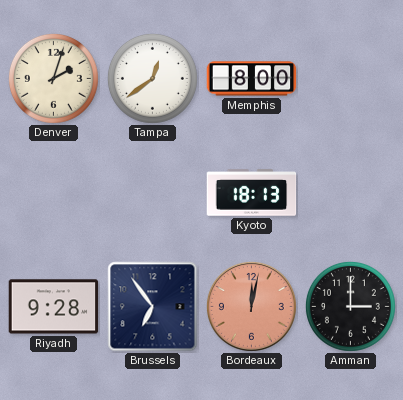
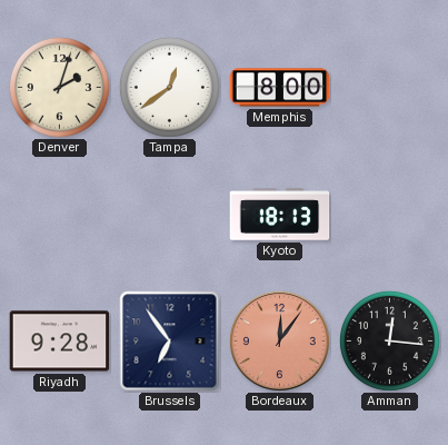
Bordeaux: 12:02 -> 12:06
Amman: 3:00 -> 12:16
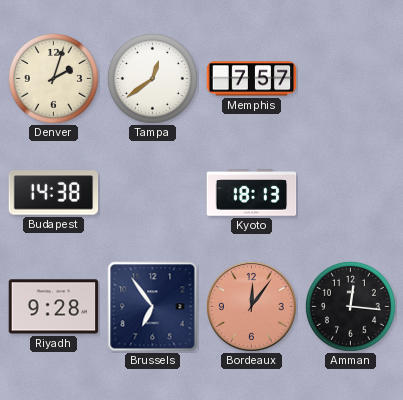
Memphis: 8:00 -> 7:57
Budapest: none -> 14:38
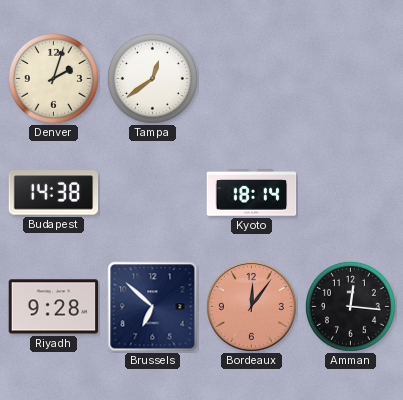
Memphis: 7:57 -> none
Kyoto: 18:13 -> 18:14
Brussels: 6:54 -> 6:52
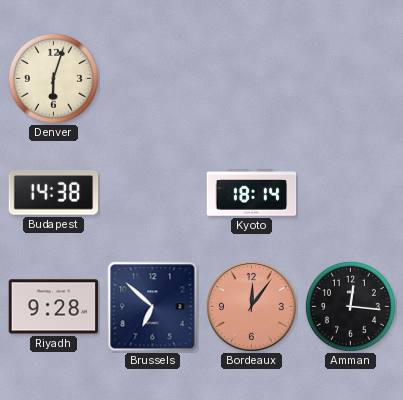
Denver: 2:03 -> 6:03
Tampa: 12:39 -> none
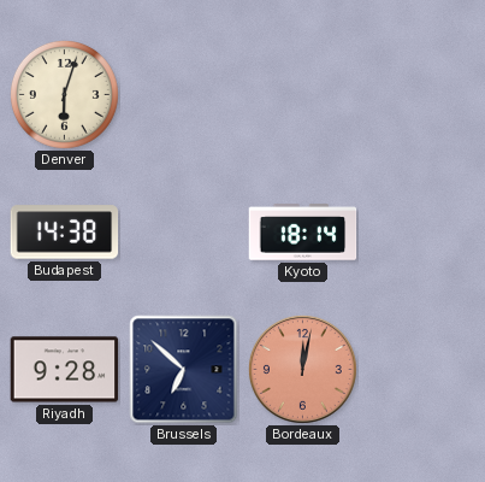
Bordeaux: 12:06 -> 12:02
Amman: 12:16 -> none
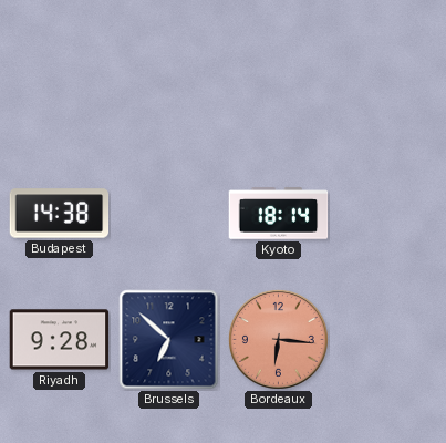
Denver: 6:03 -> none
Bordeaux: 12:02 -> 6:16
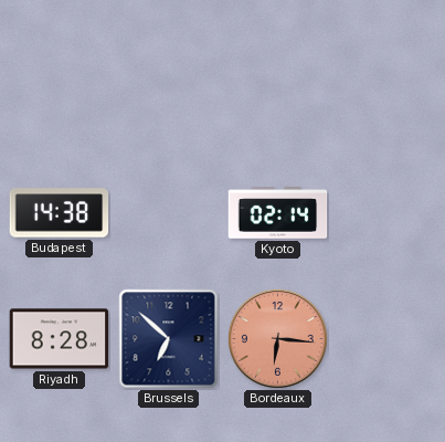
Kyoto: 18:14 -> 02:14
Riyadh: 9:28 -> 8:28
